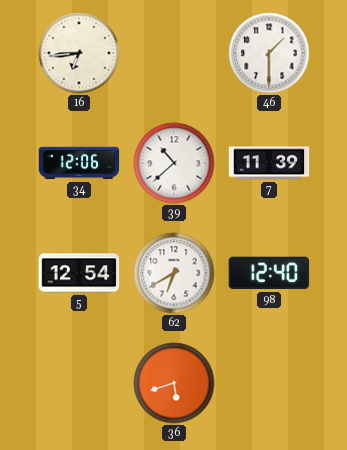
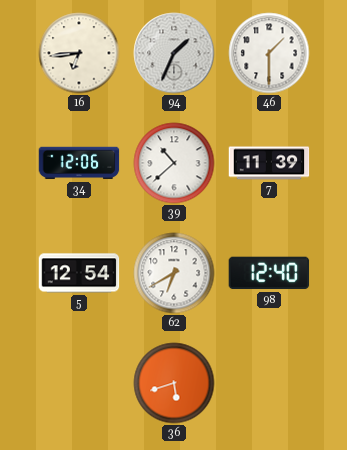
94: none -> 1:34
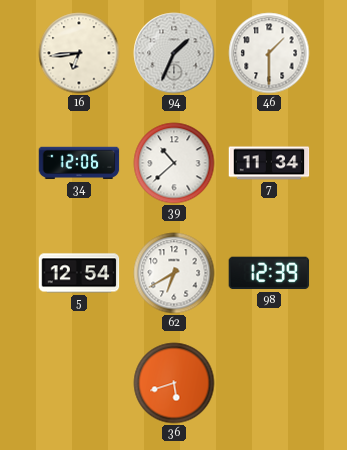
7: 11:39 -> 11:34
98: 12:40 -> 12:39
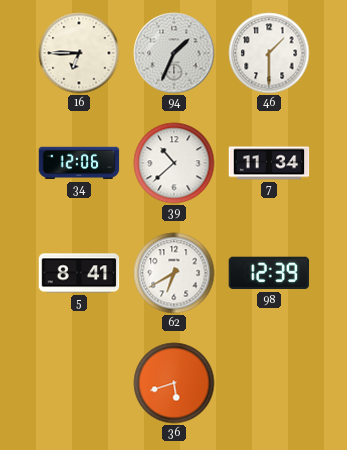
16: 6:44 -> 6:45
5: 12:54 -> 8:41
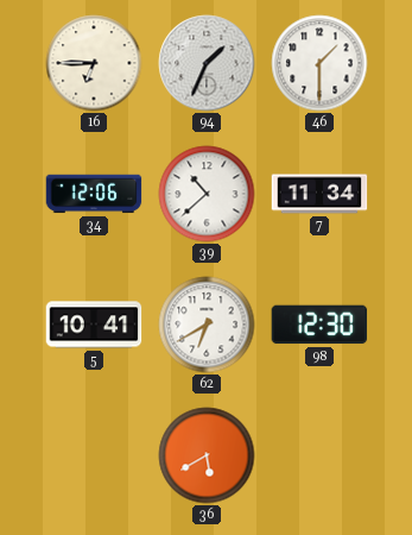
5: 8:41 -> 10:41
98: 12:39 -> 12:30
36: 5:42 -> 5:40
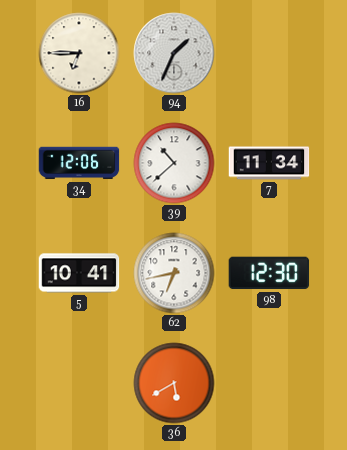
46: 1:30 -> none
62: 6:40 -> 6:43
